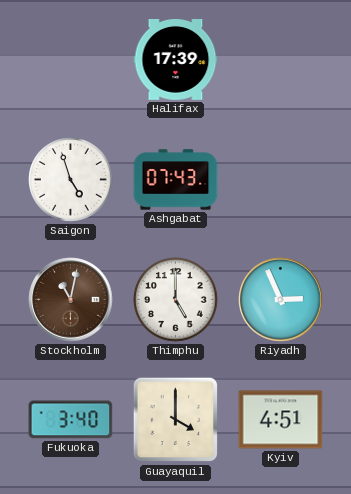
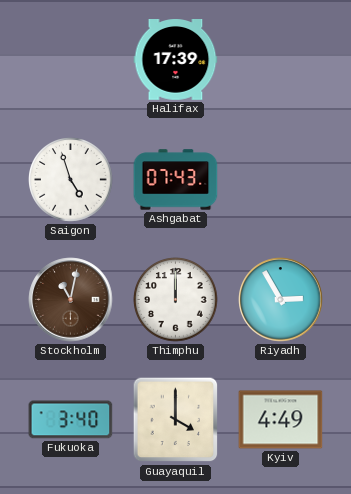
Thimphu: 5:00 -> 12:00
Riyadh: 2:56 -> 2:55
Kyiv: 4:51 -> 4:49
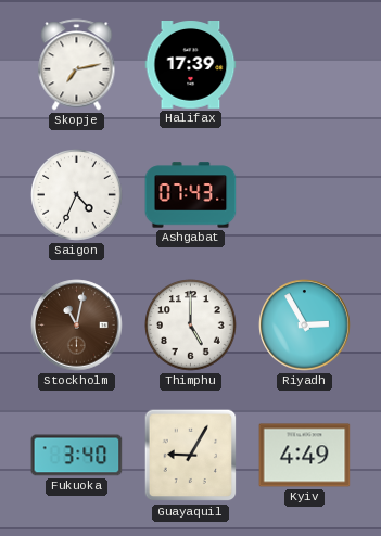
Skopje: none -> 7:13
Saigon: 4:57 -> 4:34
Thimphu: 12:00 -> 5:00
Guayaquil: 4:00 -> 9:05
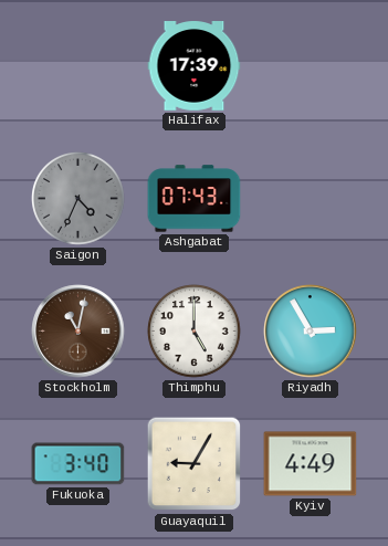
Skopje: 7:13 -> none
Saigon dial: white -> grey
